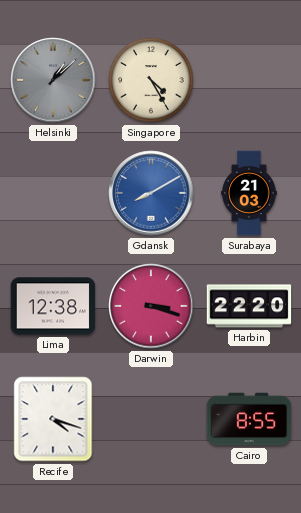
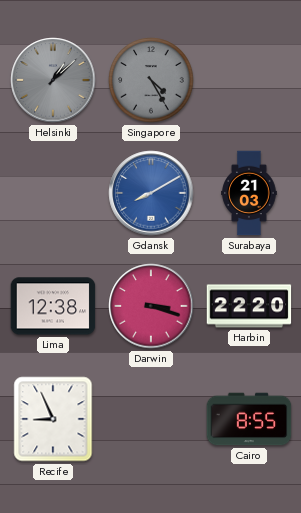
Singapore dial: cream -> grey
Recife: 4:18 -> 8:56
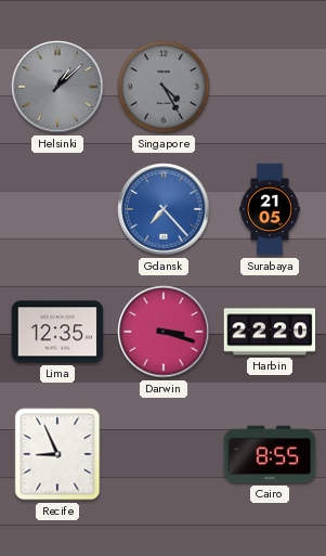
Gdansk: 8:10 -> 7:23
Surabaya: 21:03 -> 21:05
Lima: 12:38 -> 12:35
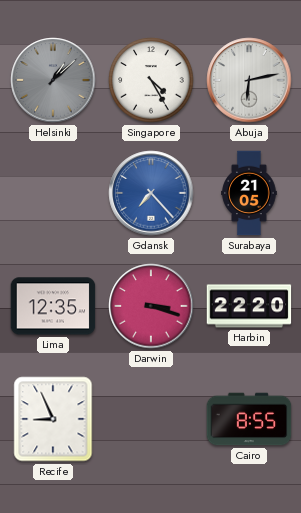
Singapore dial: grey -> white
Abuja: none -> 6:13
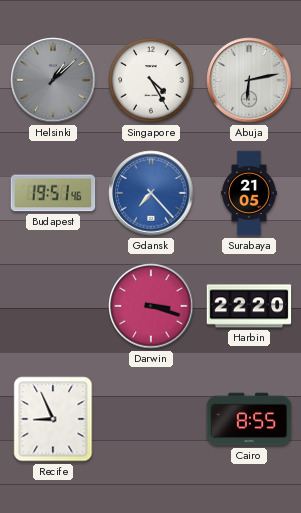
Budapest: none -> 19:51
Lima: 12:35 -> none
